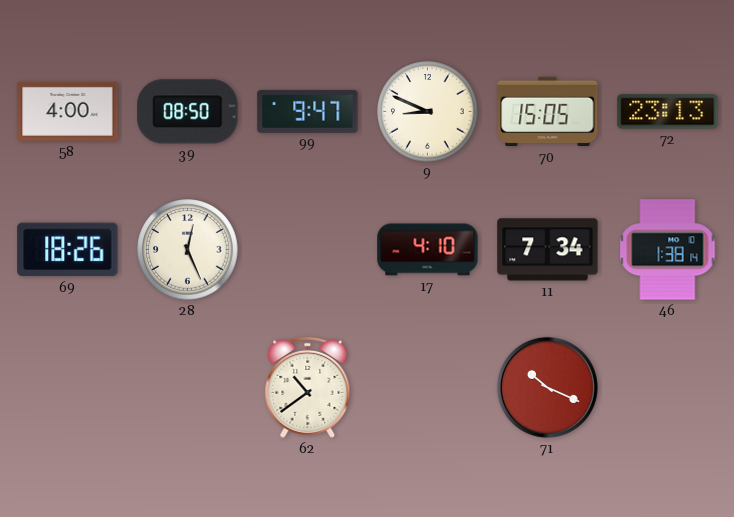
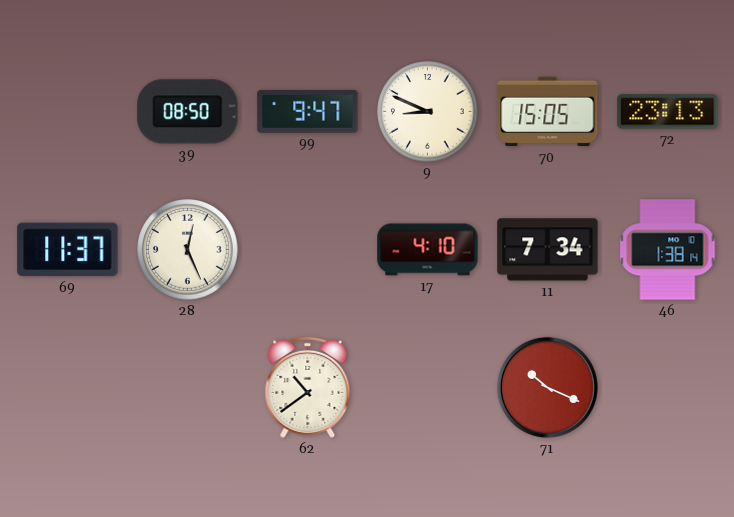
58: 4:00 -> none
69: 18:26 -> 11:37
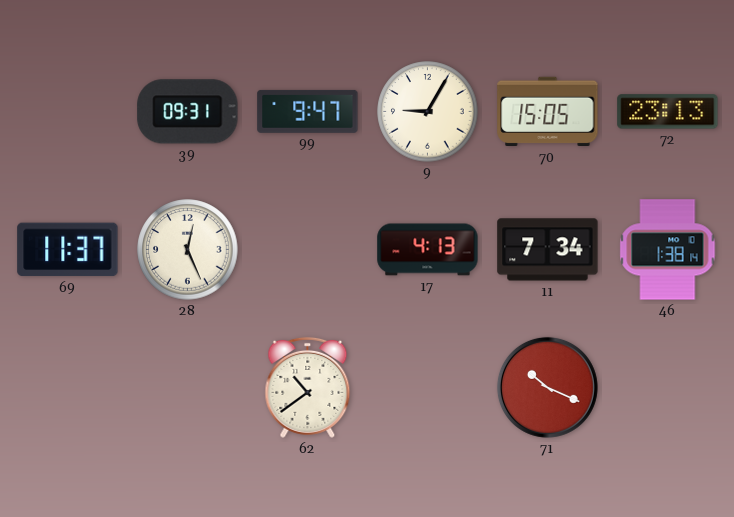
39: 08:50 -> 09:31
9: 8:49 -> 9:05
17: 4:10 -> 4:13
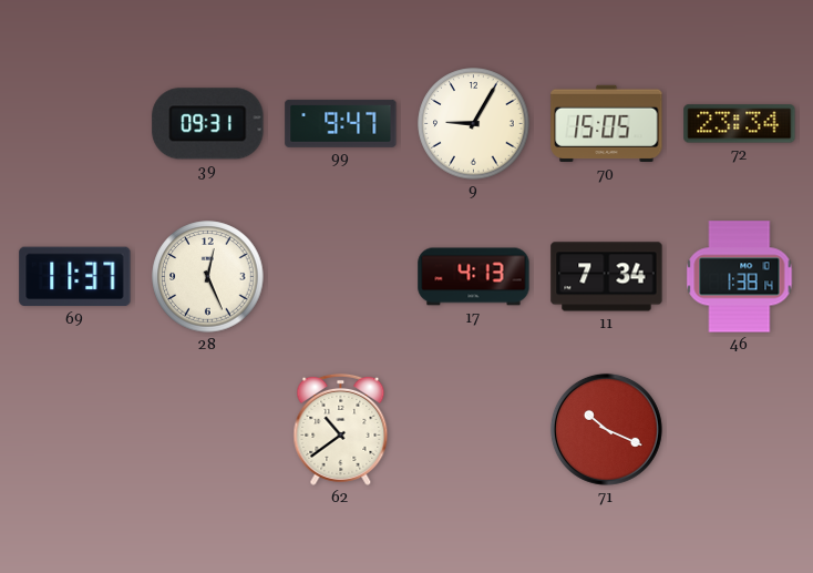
72: 23:13 -> 23:34
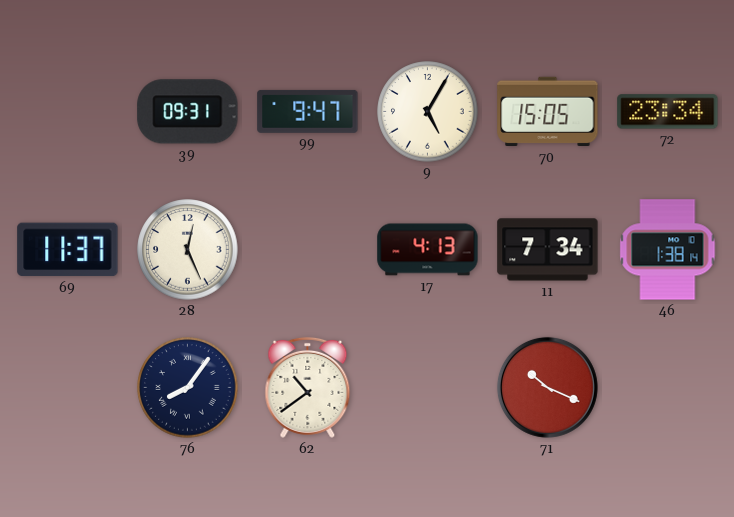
9: 9:05 -> 5:05
76: none -> 8:06
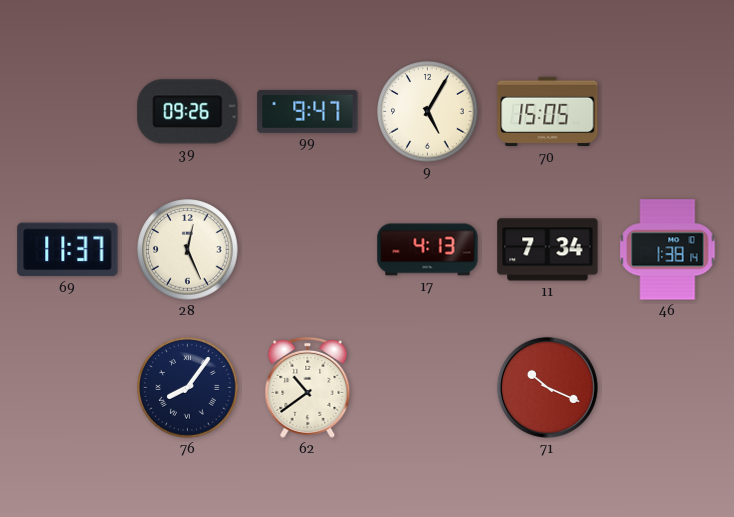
39: 09:31 -> 09:26
72: 23:34 -> none
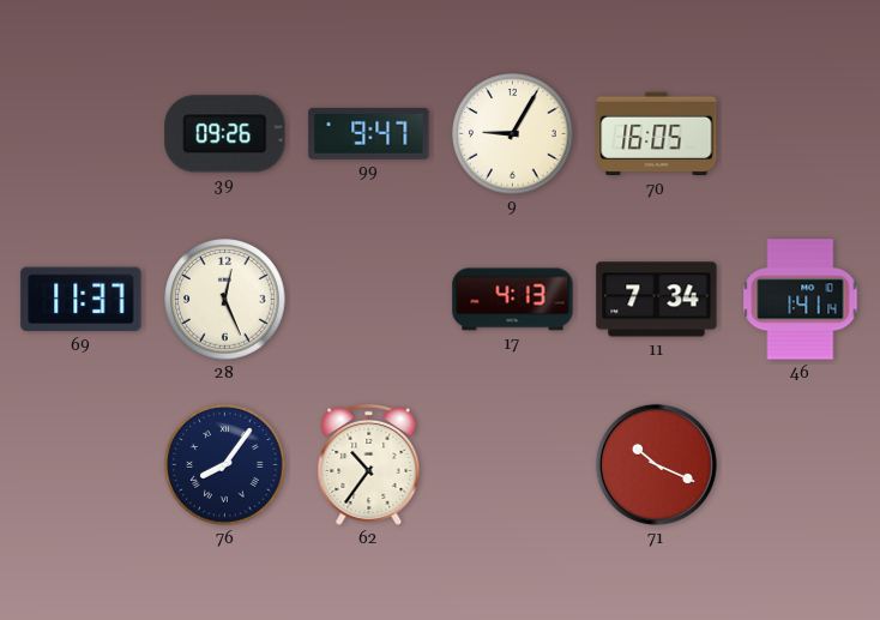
9: 5:05 -> 9:05
70: 15:05 -> 16:05
46: 1:38 -> 1:41
62: 10:39 -> 10:36
